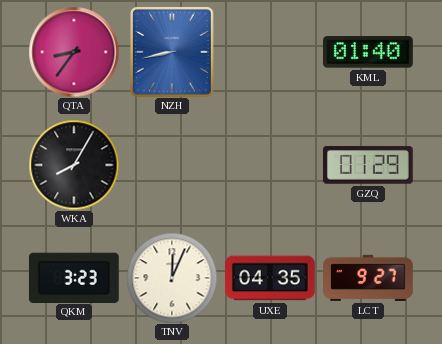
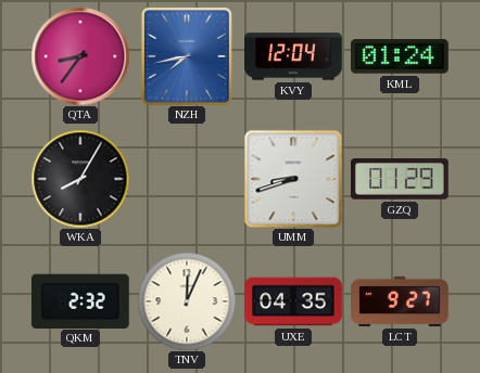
NZH: 8:43 -> 7:43
KVY: none -> 12:04
KML: 01:40 -> 01:24
UMM: none -> 8:42
QKM: 3:23 -> 2:32
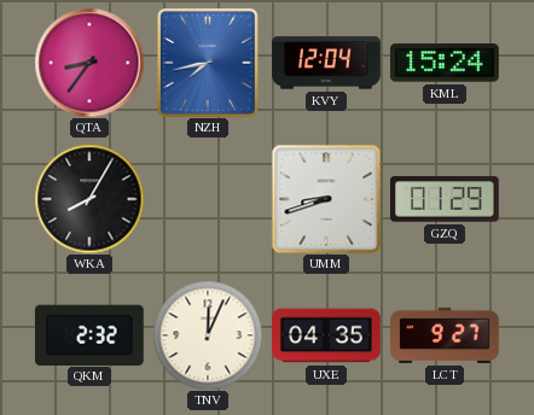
KML: 01:24 -> 15:24
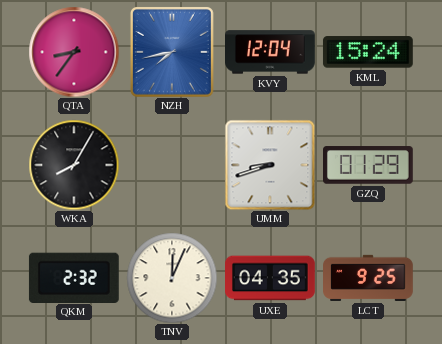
LCT: 9:27 -> 9:25
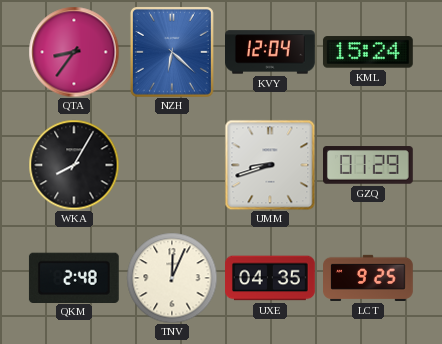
NZH: 7:43 -> 6:22
QKM: 2:32 -> 2:48
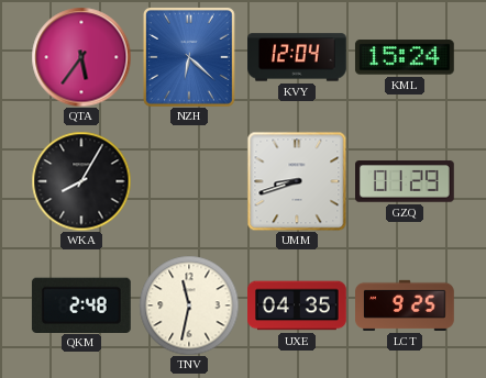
QTA: 8:36 -> 5:36
TNV: 12:04 -> 11:32
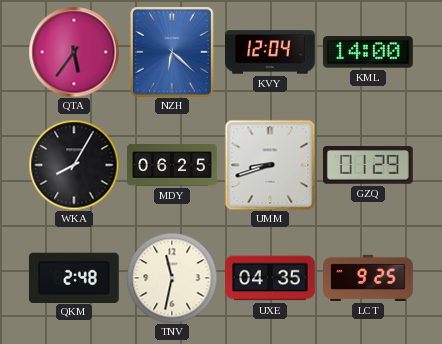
KML: 15:24 -> 14:00
MDY: none -> 06:25
